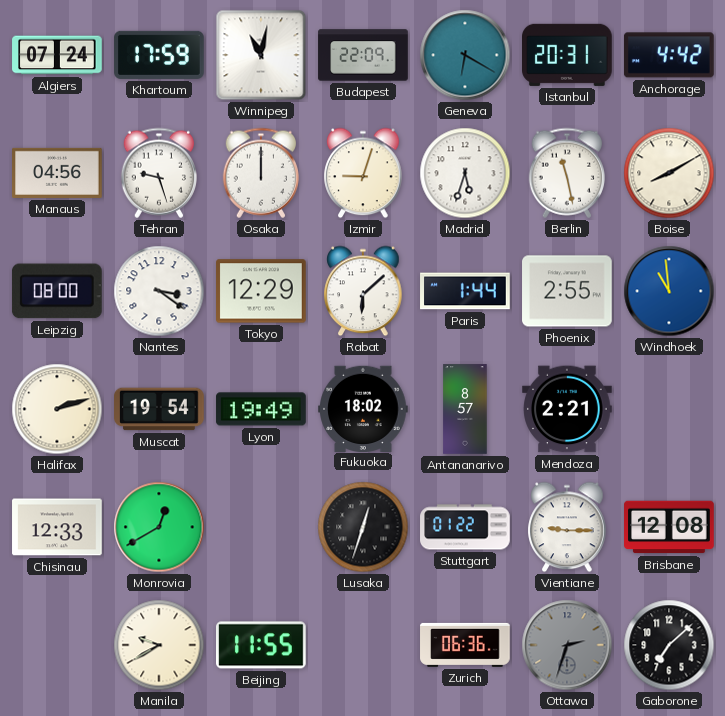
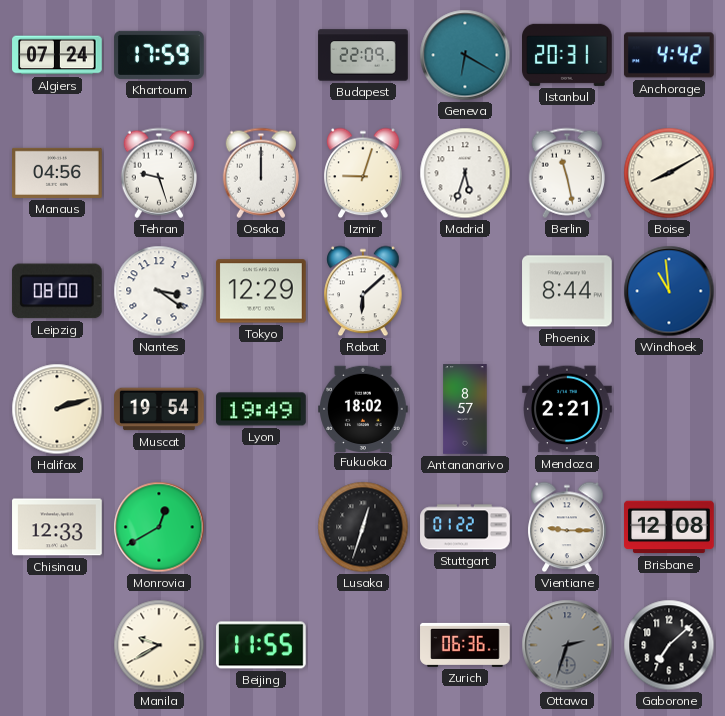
Winnipeg: 11:02 -> none
Paris: 1:44 -> none
Phoenix: 2:55 -> 8:44
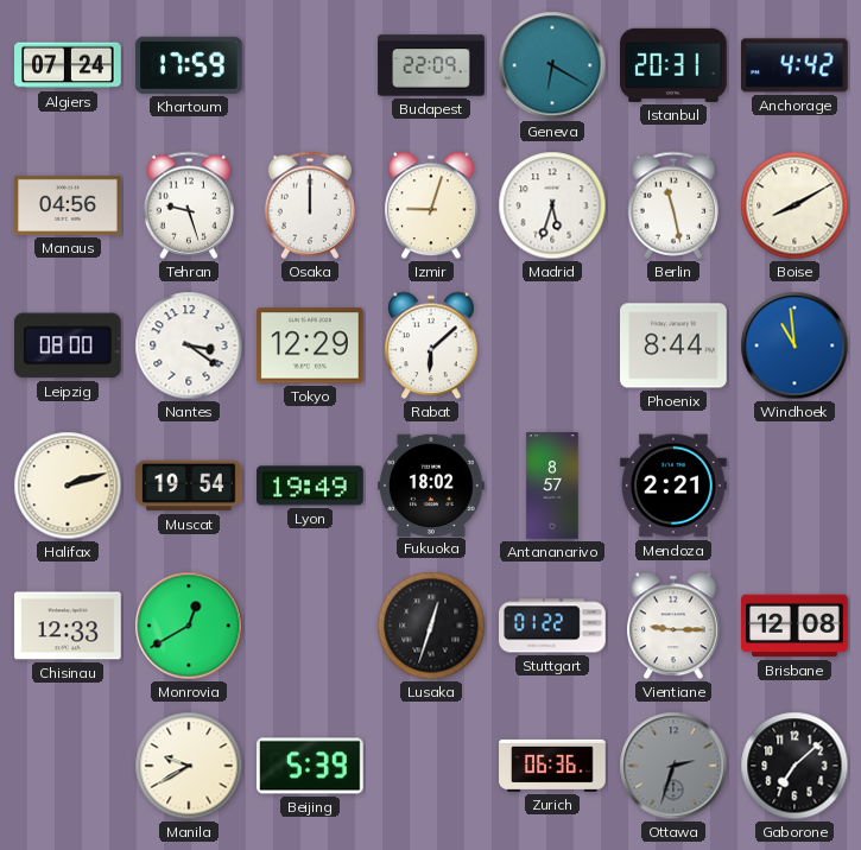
Beijing: 11:55 -> 5:39
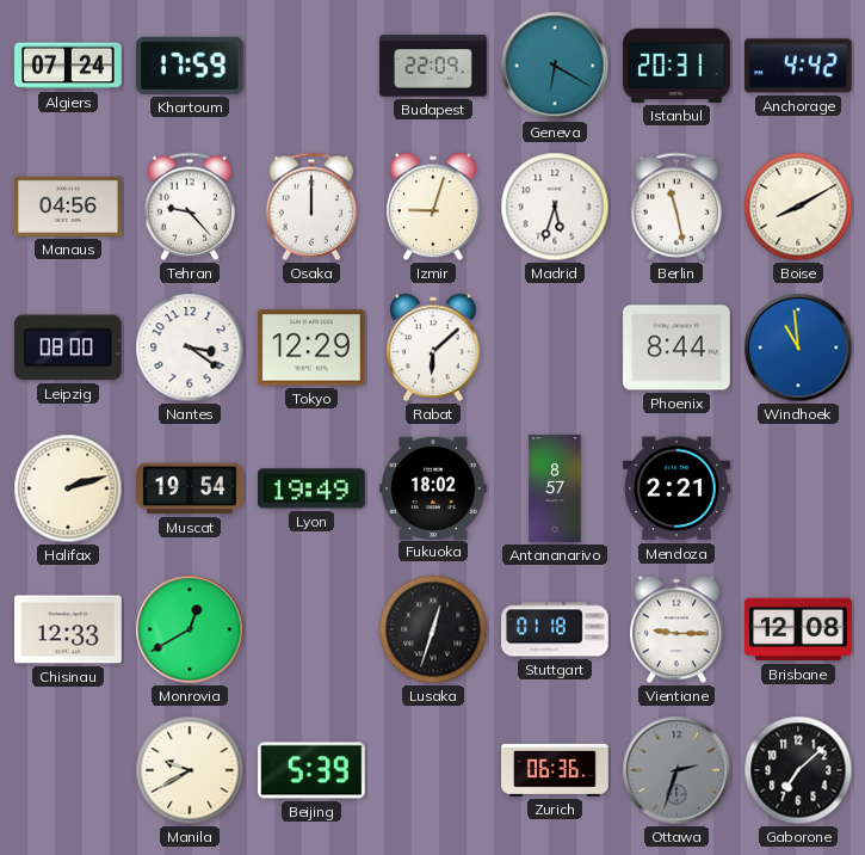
Tehran: 9:27 -> 9:23
Stuttgart: 01:22 -> 01:18
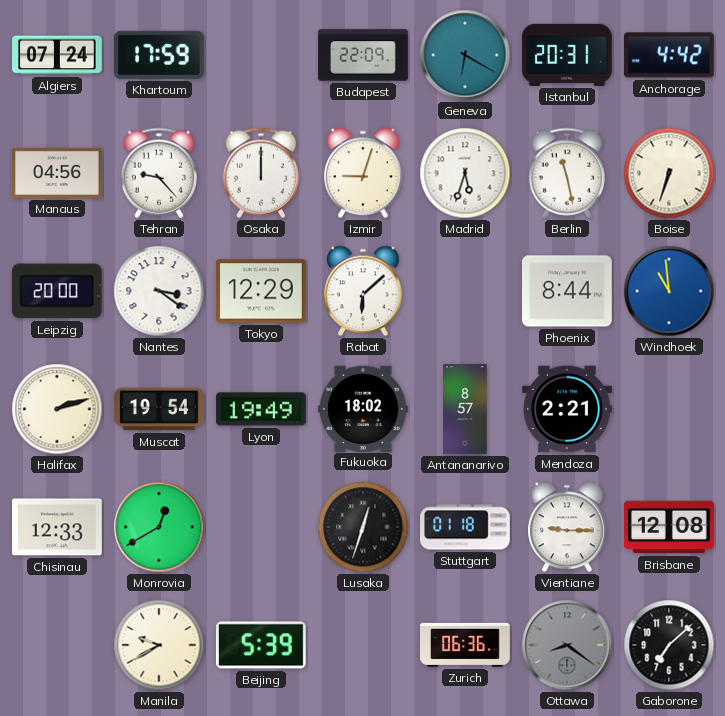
Boise: 8:10 -> 6:33
Leipzig: 08:00 -> 20:00
Ottawa: 2:33 -> 8:21
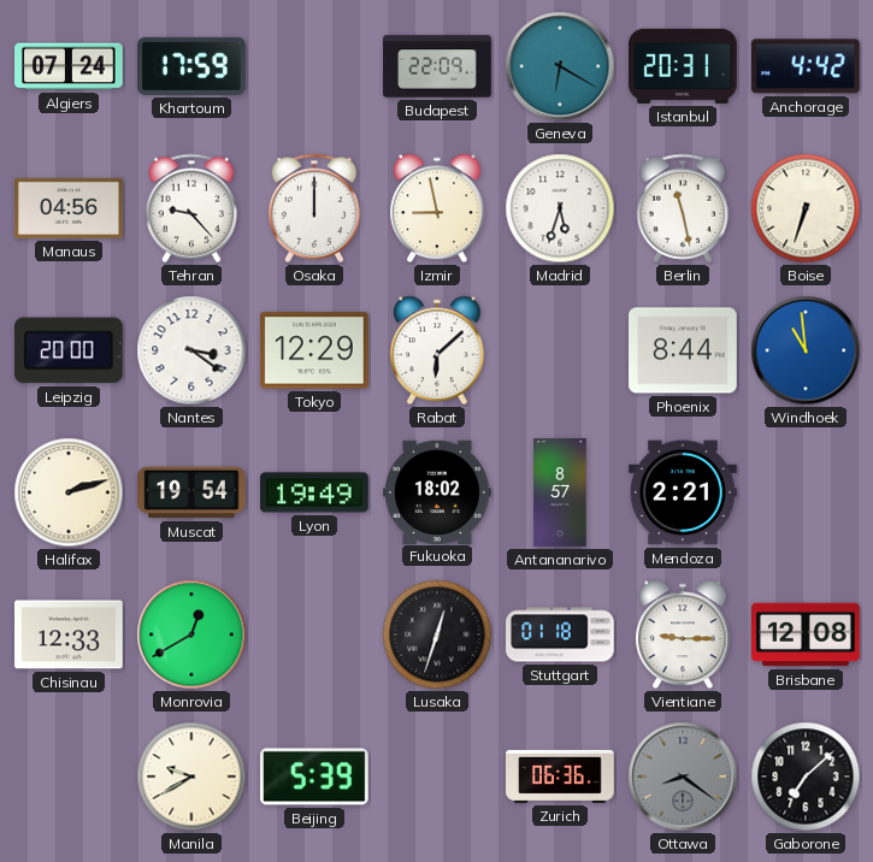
Izmir: 9:03 -> 8:58
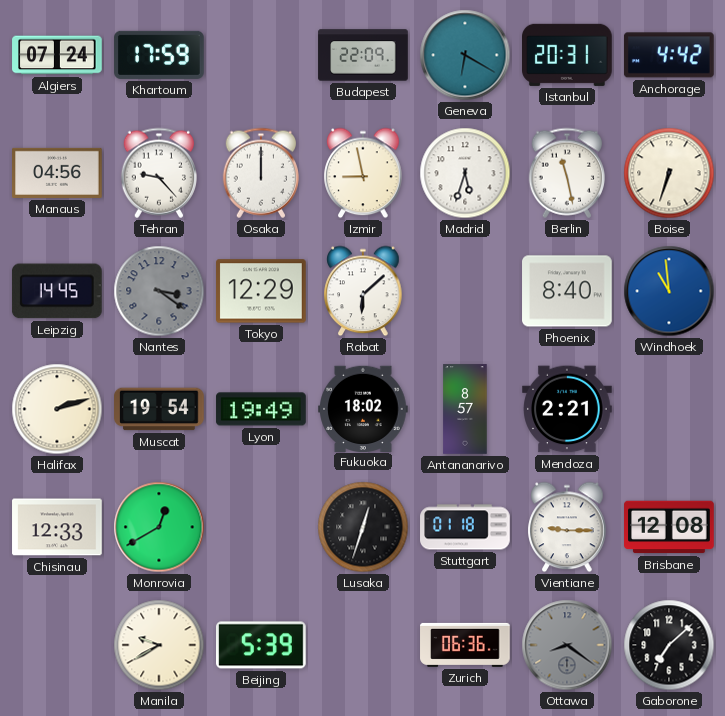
Leipzig: 20:00 -> 14:45
Nantes dial: white -> grey
Phoenix: 8:44 -> 8:40
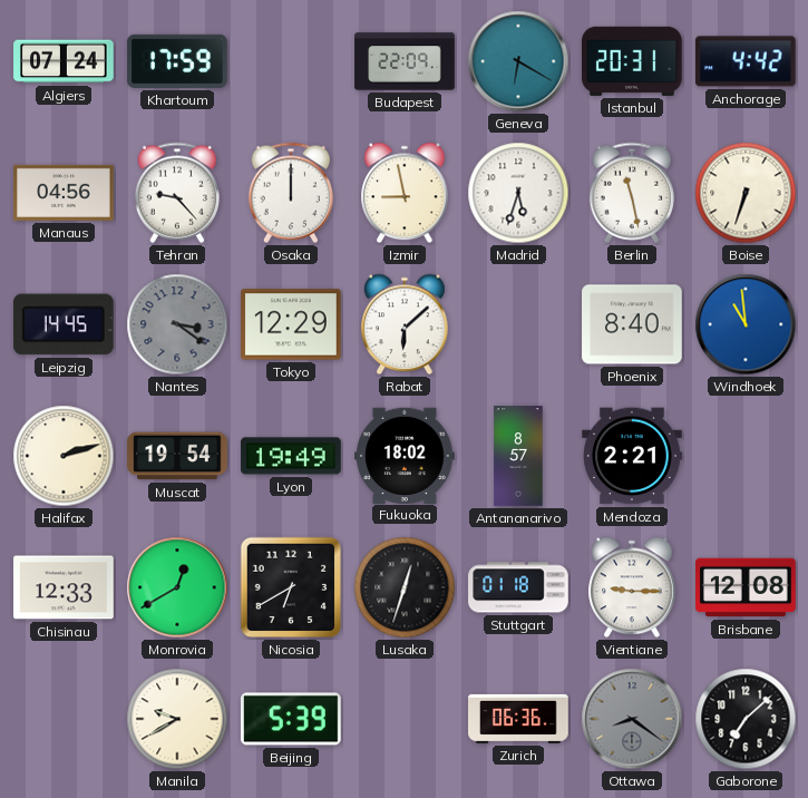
Nicosia: none -> 6:40
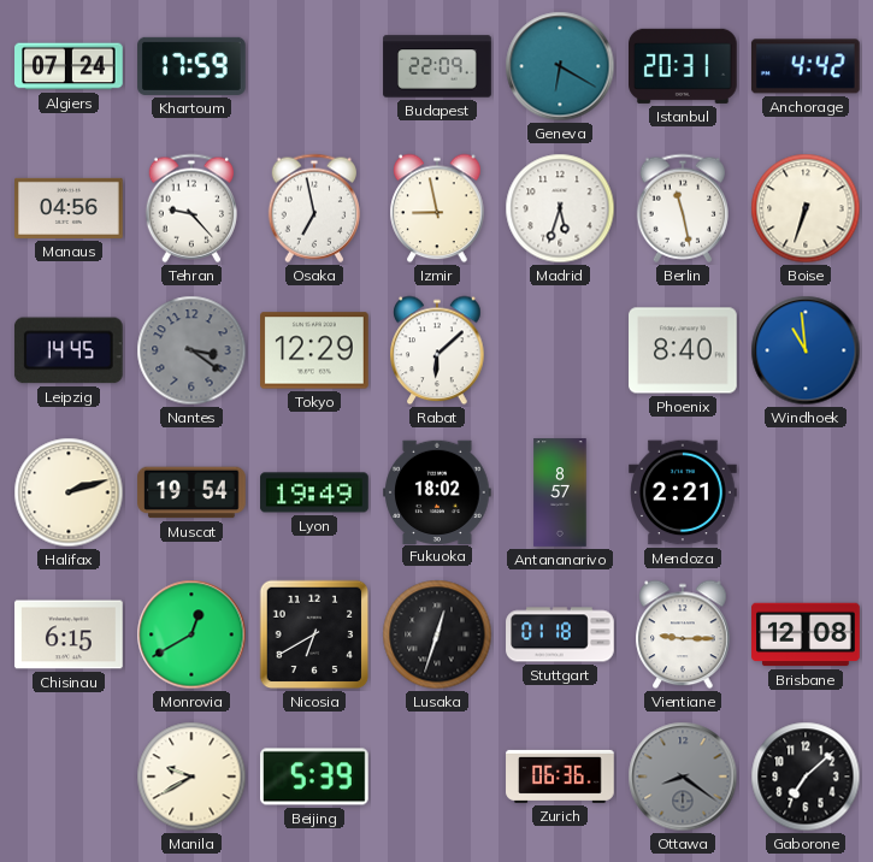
Osaka: 12:00 -> 6:58
Chisinau: 12:33 -> 6:15
